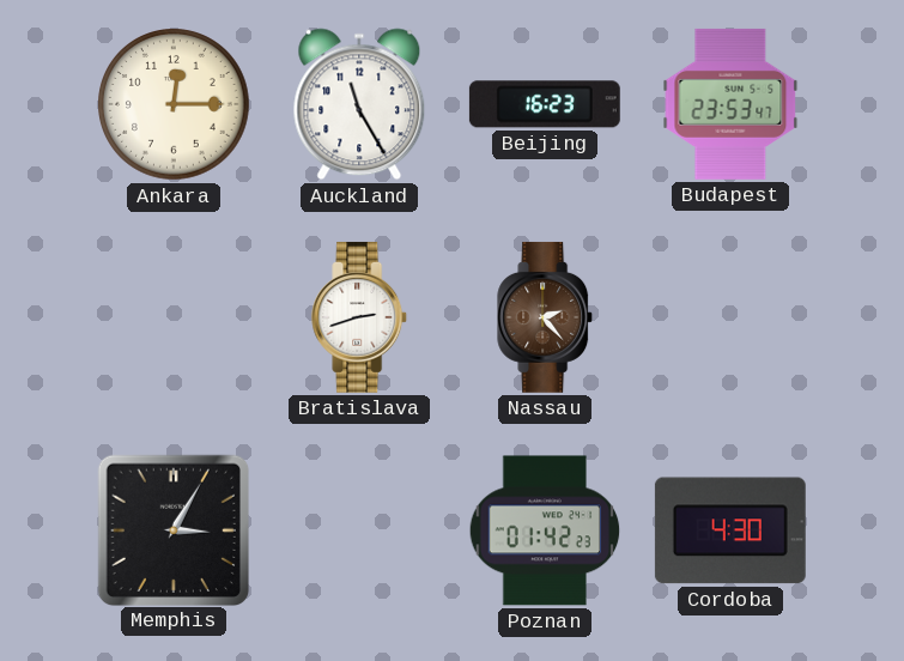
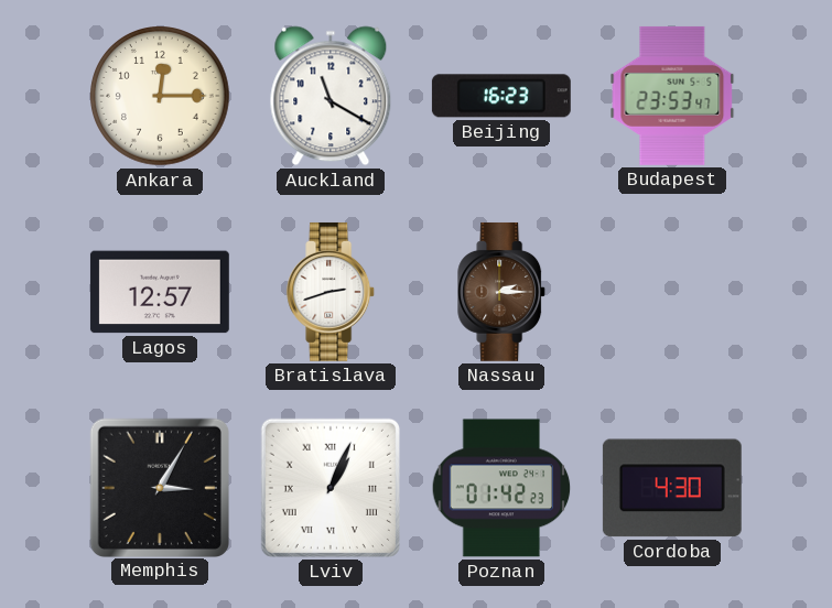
Auckland: 11:25 -> 11:20
Lagos: none -> 12:57
Nassau: 2:23 -> 2:15
Lviv: none -> 1:04
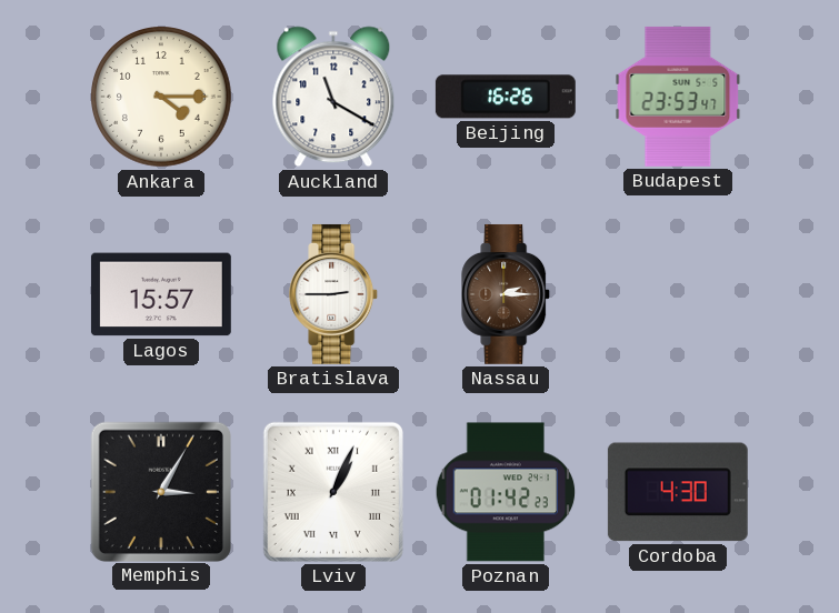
Ankara: 12:15 -> 4:15
Beijing: 16:23 -> 16:26
Lagos: 12:57 -> 15:57
Bratislava: 2:42 -> 2:45
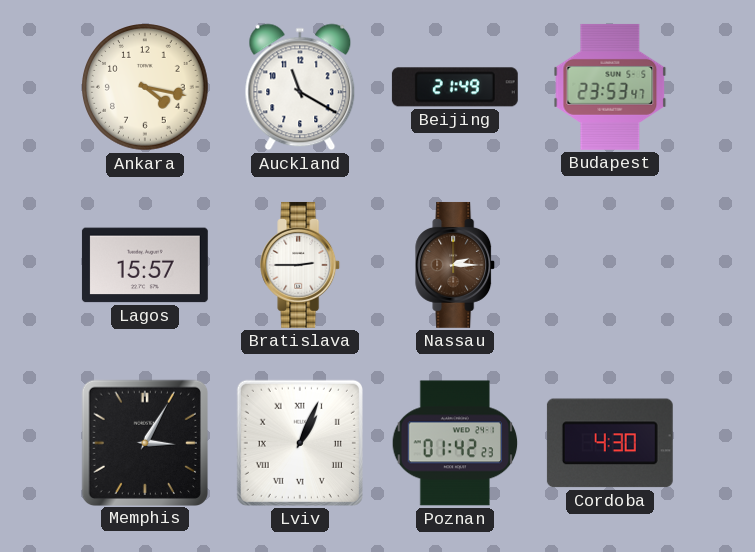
Ankara: 4:15 -> 4:17
Beijing: 16:26 -> 21:49
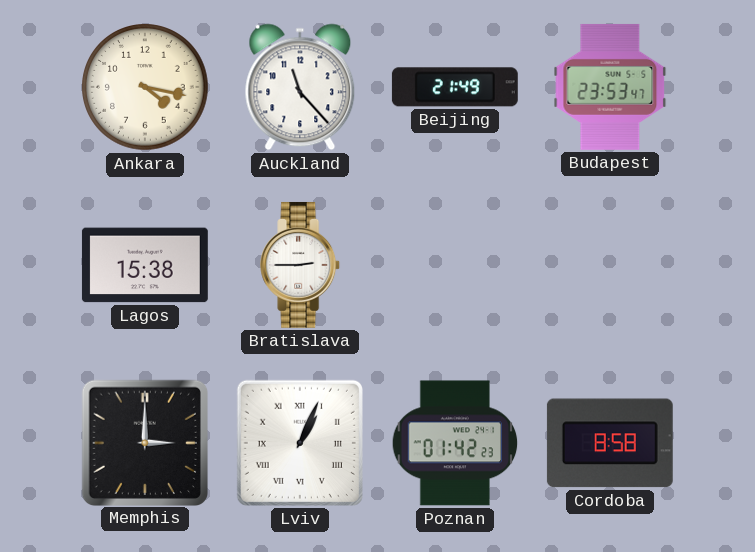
Auckland: 11:20 -> 11:23
Lagos: 15:57 -> 15:38
Nassau: 2:15 -> none
Memphis: 3:05 -> 3:00
Cordoba: 4:30 -> 8:58
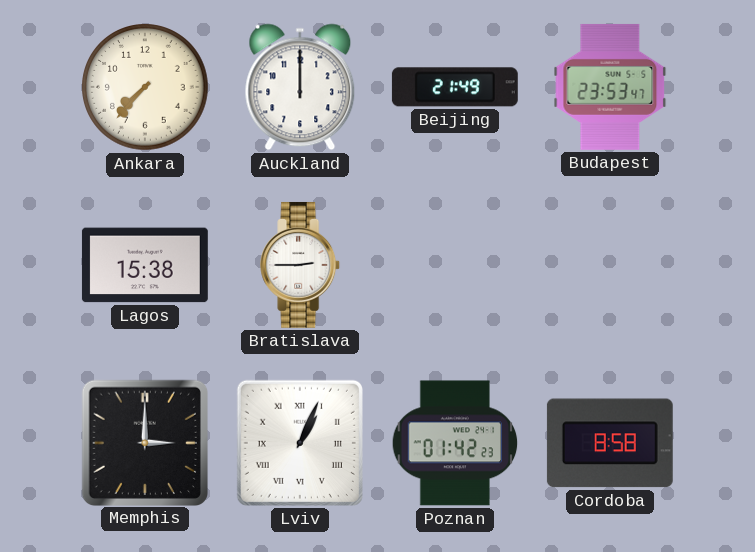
Ankara: 4:17 -> 7:37
Auckland: 11:23 -> 12:00
